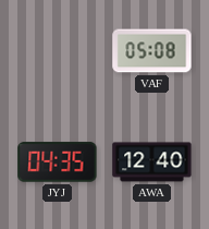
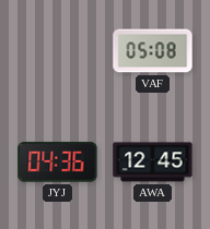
JYJ: 04:35 -> 04:36
AWA: 12:40 -> 12:45
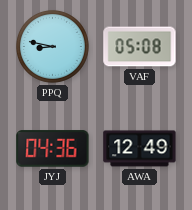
PPQ: none -> 8:47
AWA: 12:45 -> 12:49
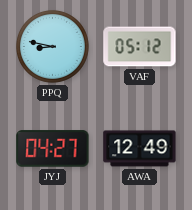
VAF: 05:08 -> 05:12
JYJ: 04:36 -> 04:27
